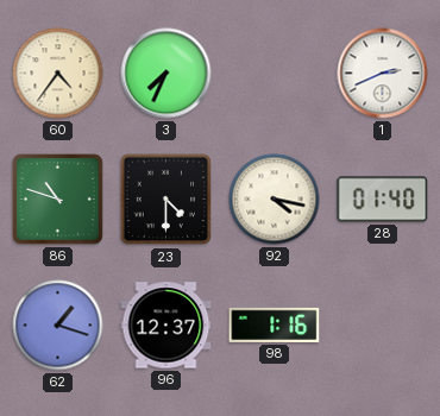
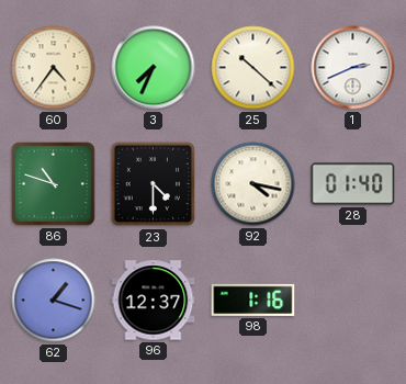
25: none -> 10:22
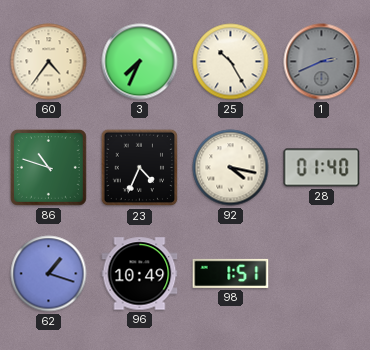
25: 10:22 -> 10:25
1 dial: white -> grey
23: 4:30 -> 4:34
96: 12:37 -> 10:49
98: 1:16 -> 1:51
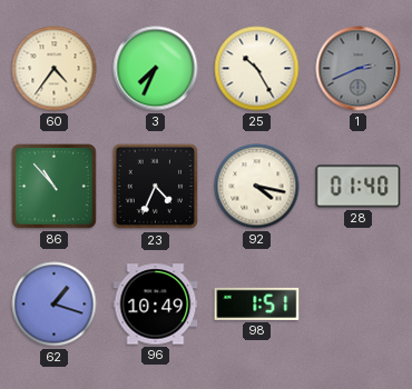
86: 10:48 -> 10:53
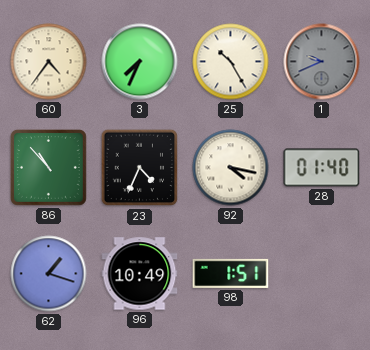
1: 2:41 -> 9:41
